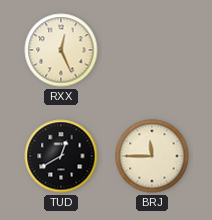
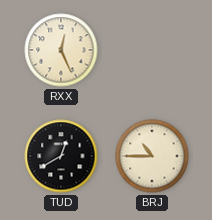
BRJ: 11:45 -> 10:45
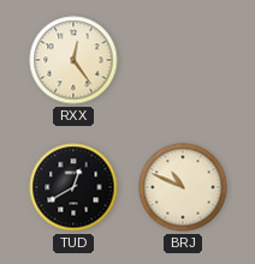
RXX: 12:26 -> 12:24
BRJ: 10:45 -> 10:49
